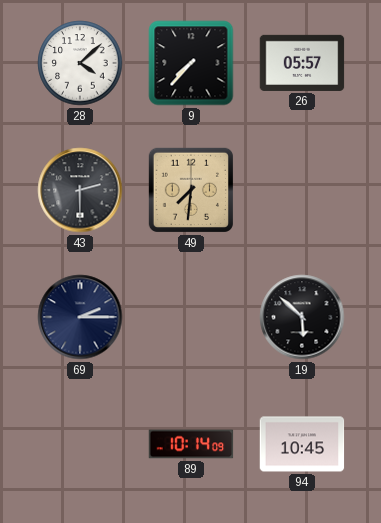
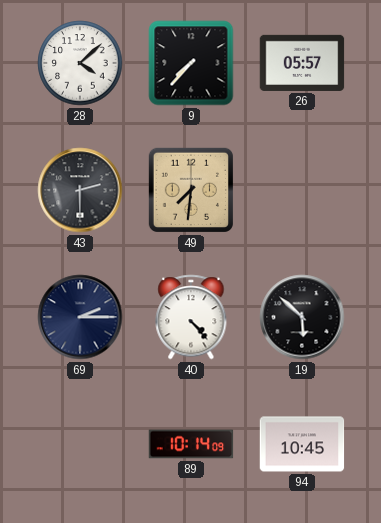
40: none -> 4:23
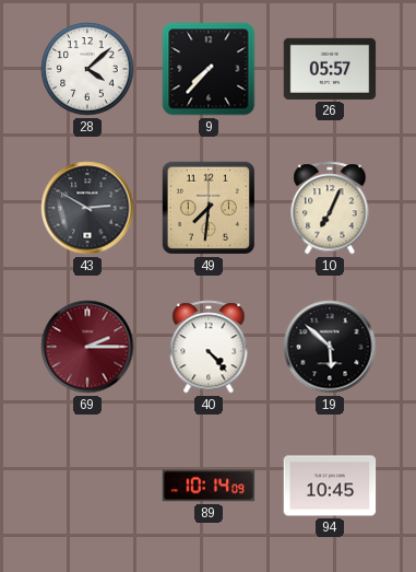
43: 2:30 -> 2:50
10: none -> 7:04
69 dial: navy -> burgundy
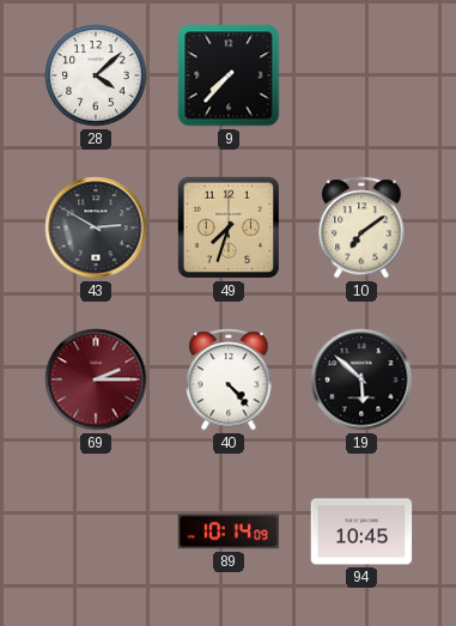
26: 05:57 -> none
49: 7:31 -> 7:33
10: 7:04 -> 7:09
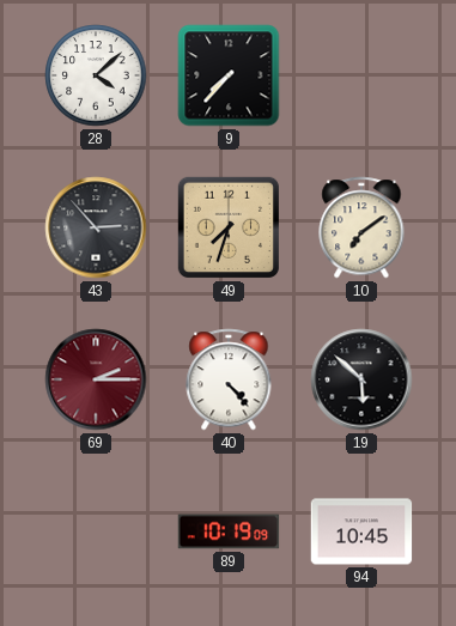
43: 2:50 -> 2:53
89: 10:14 -> 10:19
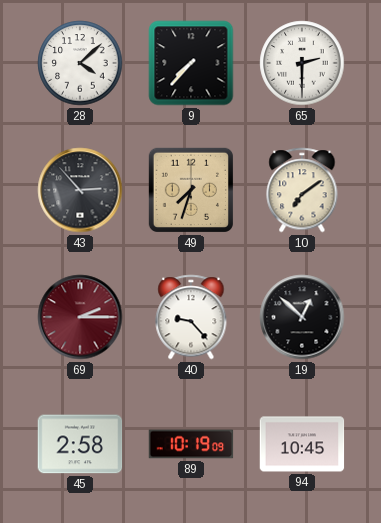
65: none -> 2:30
40: 4:23 -> 9:23
19: 5:52 -> 12:52
45: none -> 2:58
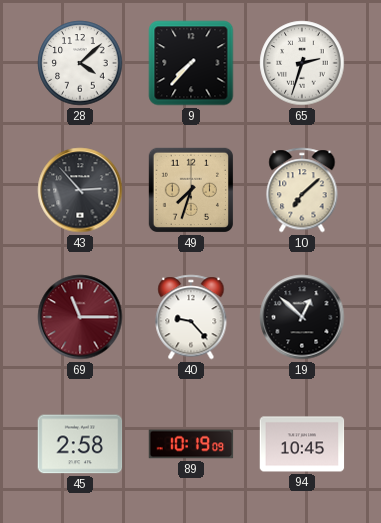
65: 2:30 -> 2:33
10: 7:09 -> 7:08
69: 2:15 -> 11:15
